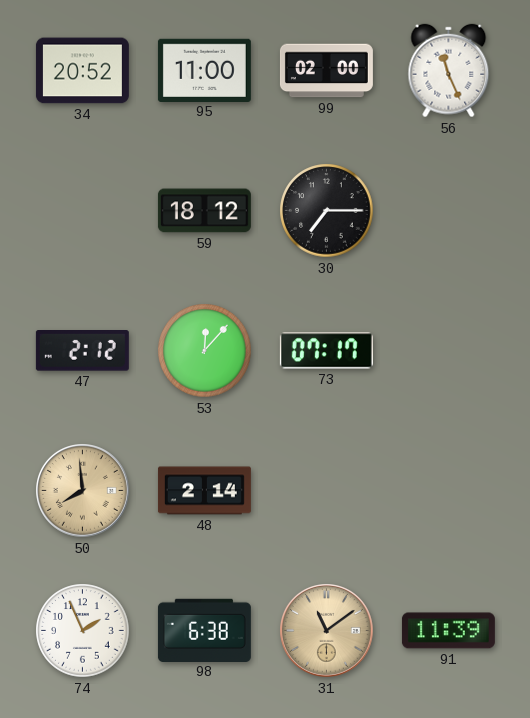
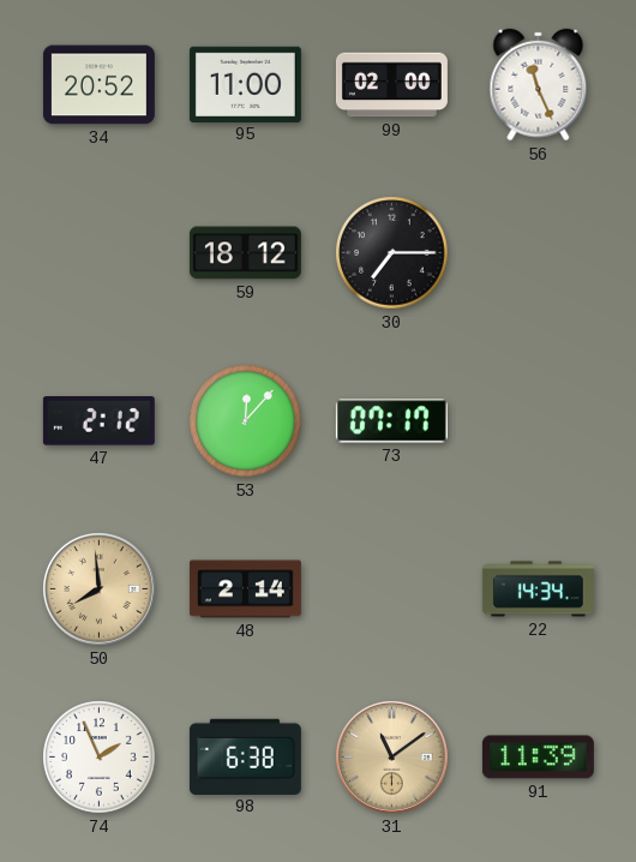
22: none -> 14:34
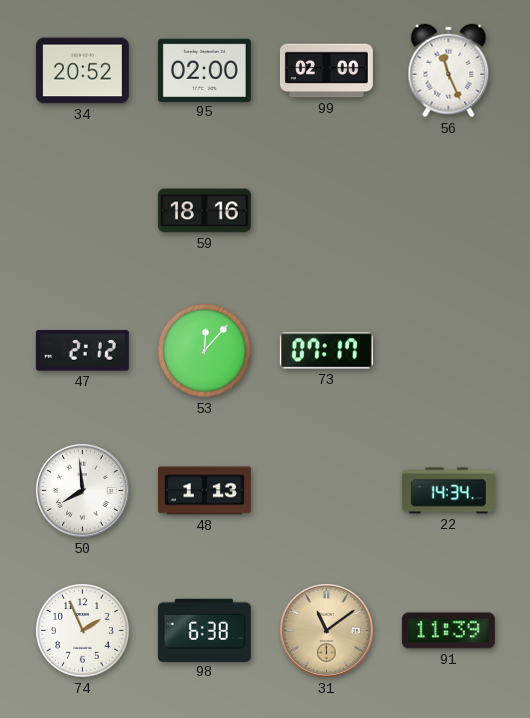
95: 11:00 -> 02:00
59: 18:12 -> 18:16
30: 7:15 -> none
50 dial: champagne -> white
48: 2:14 -> 1:13
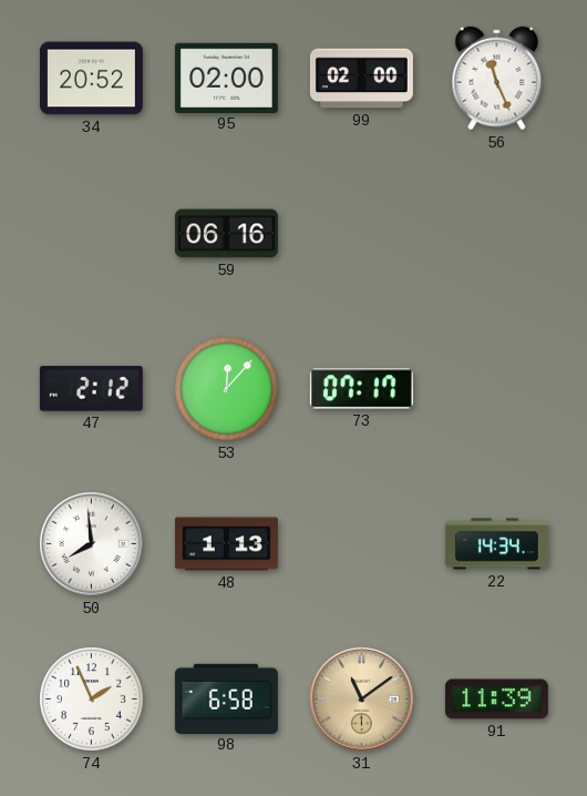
59: 18:16 -> 06:16
98: 6:38 -> 6:58
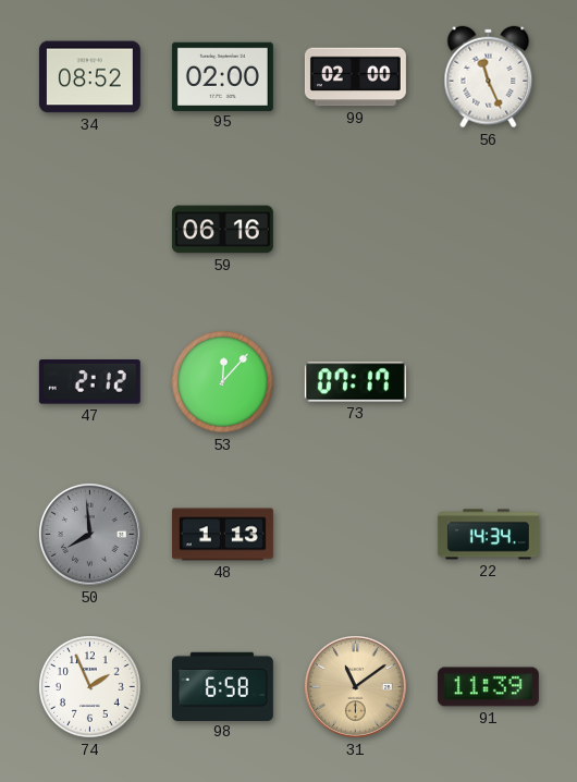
34: 20:52 -> 08:52
50 dial: white -> grey
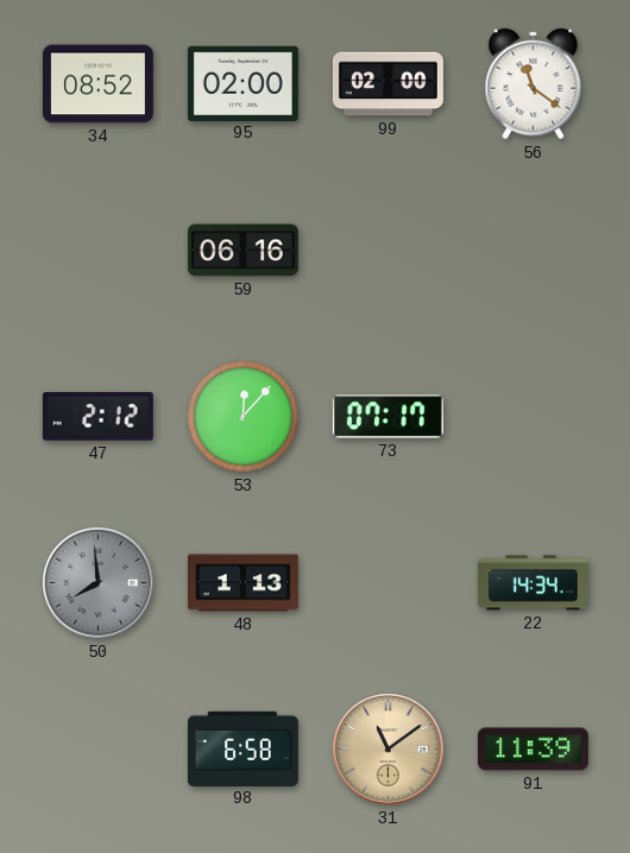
56: 11:26 -> 11:21
74: 1:56 -> none
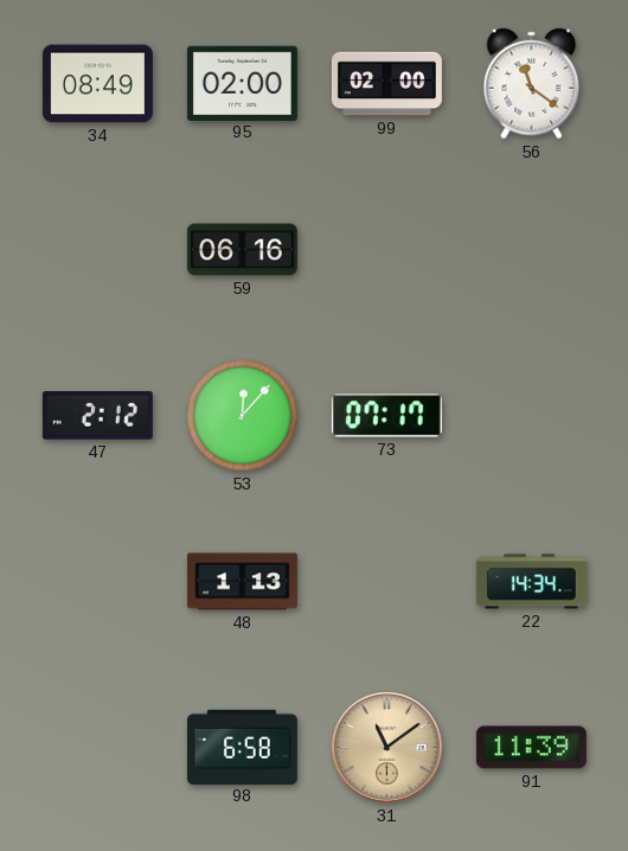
34: 08:52 -> 08:49
50: 7:59 -> none
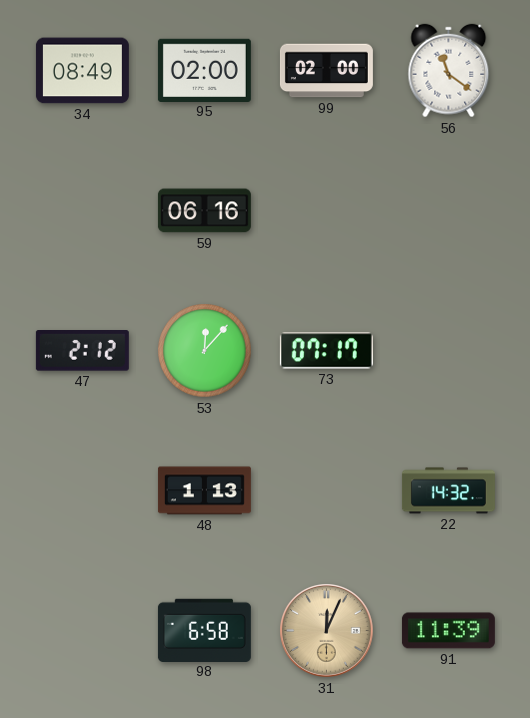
22: 14:34 -> 14:32
31: 11:09 -> 12:04
